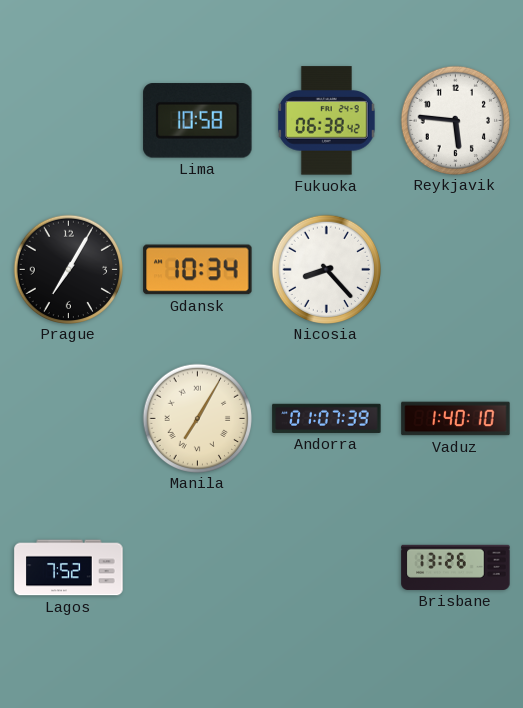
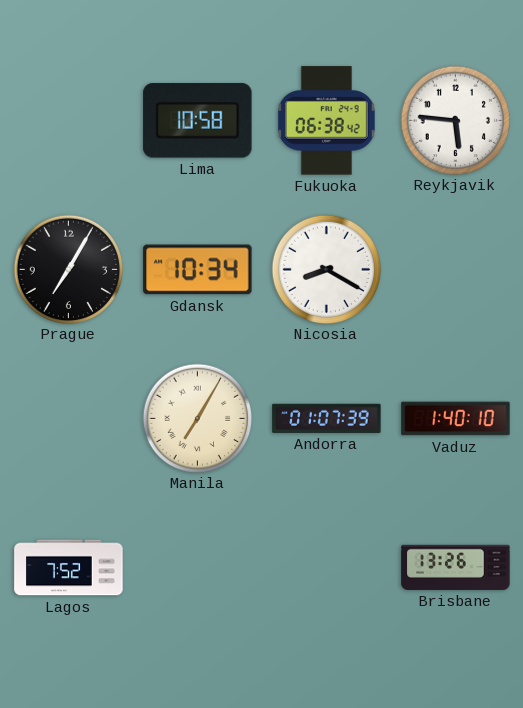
Nicosia: 8:23 -> 8:20
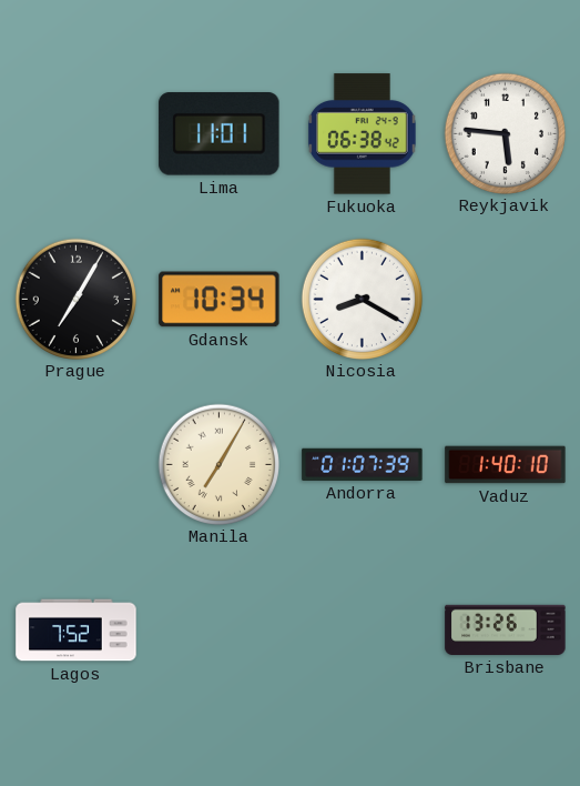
Lima: 10:58 -> 11:01
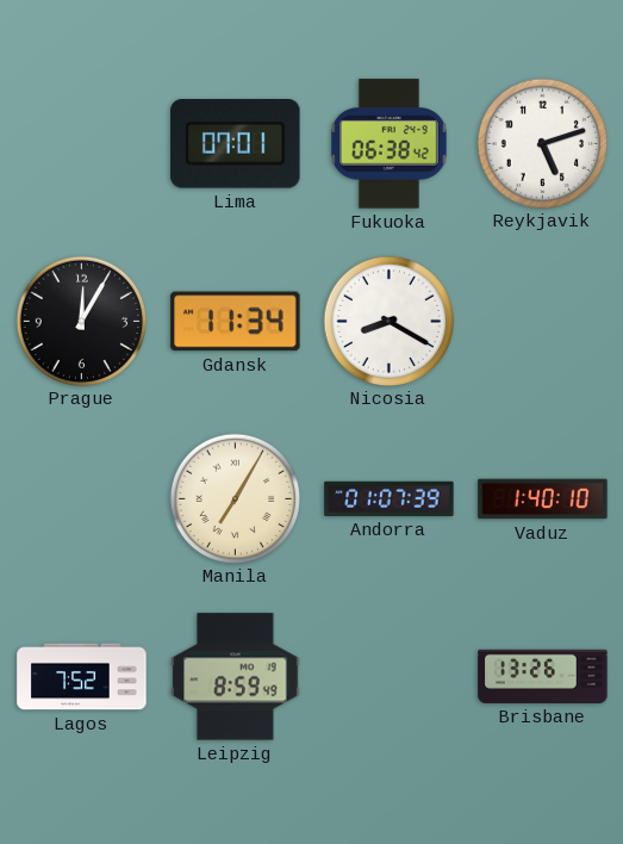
Lima: 11:01 -> 07:01
Reykjavik: 5:46 -> 5:12
Prague: 7:05 -> 12:05
Gdansk: 10:34 -> 11:34
Leipzig: none -> 8:59
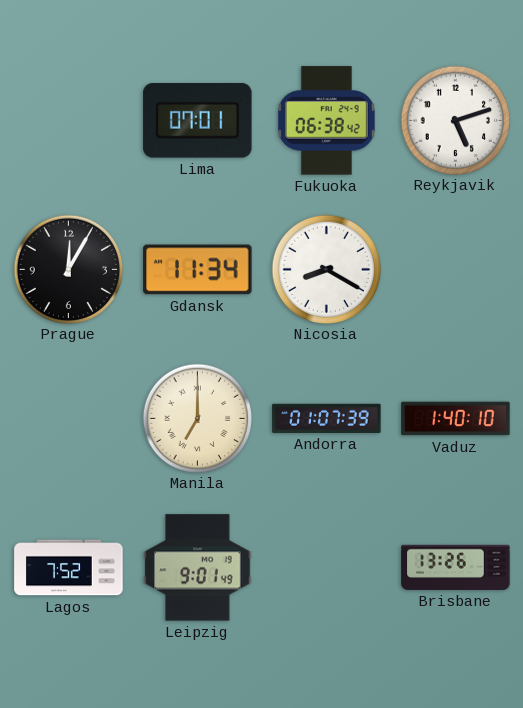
Manila: 7:05 -> 7:00
Leipzig: 8:59 -> 9:01
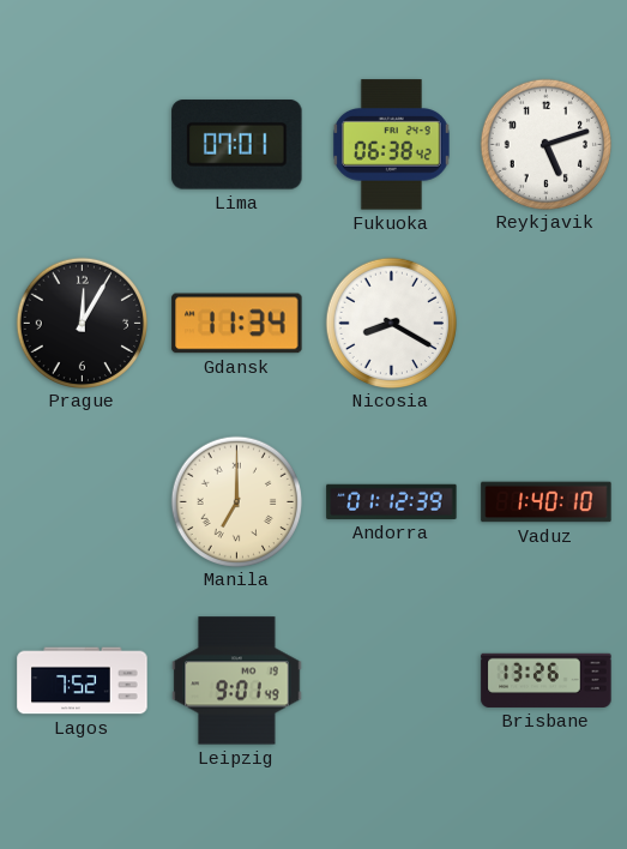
Andorra: 01:07 -> 01:12
